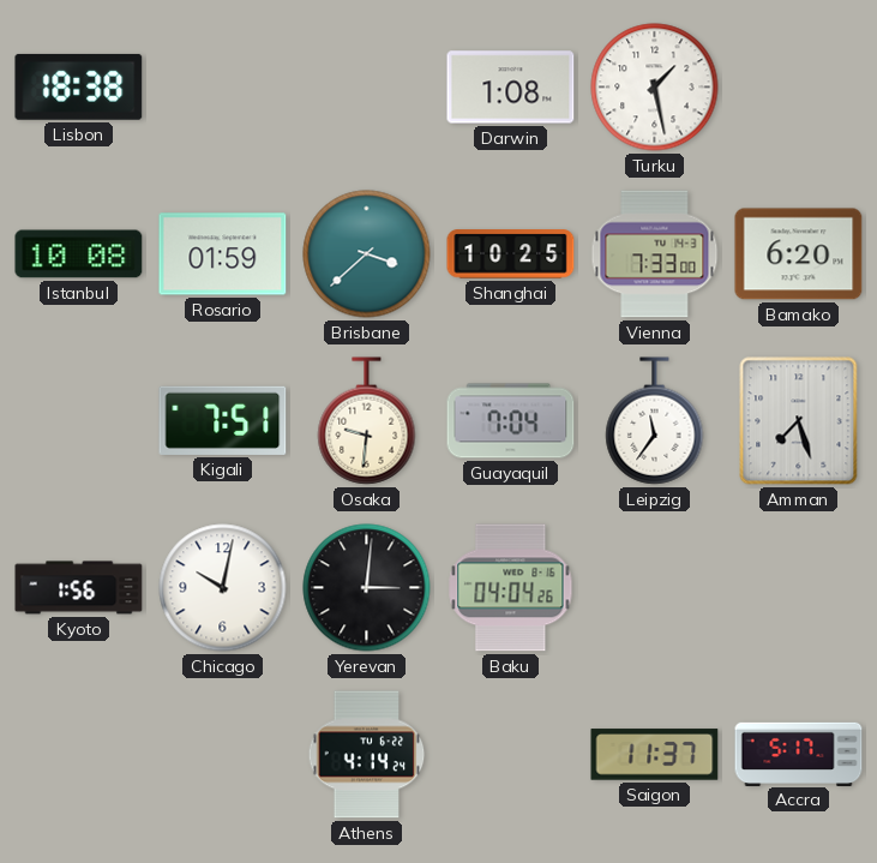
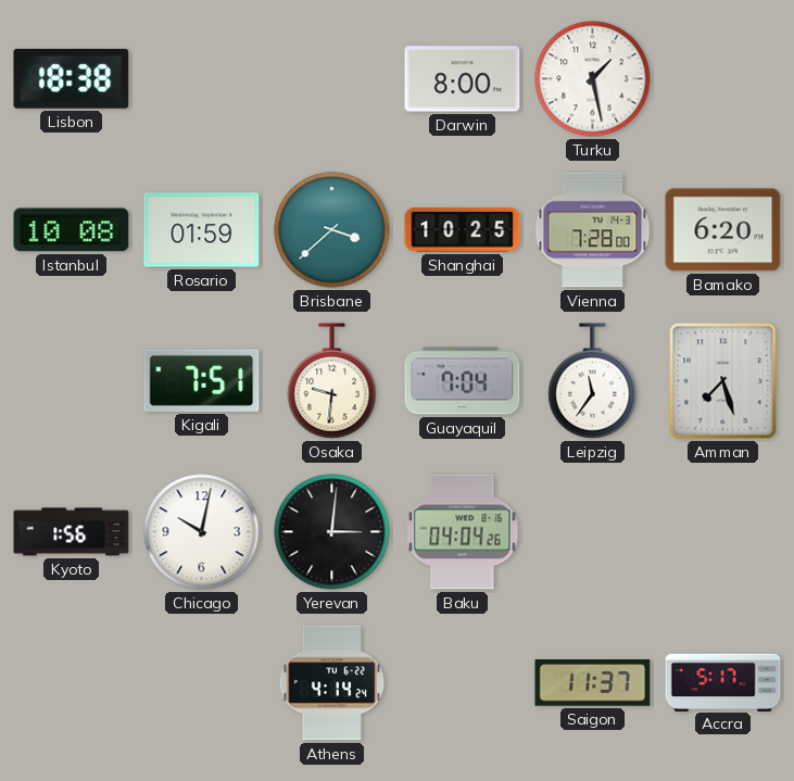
Darwin: 1:08 -> 8:00
Vienna: 7:33 -> 7:28
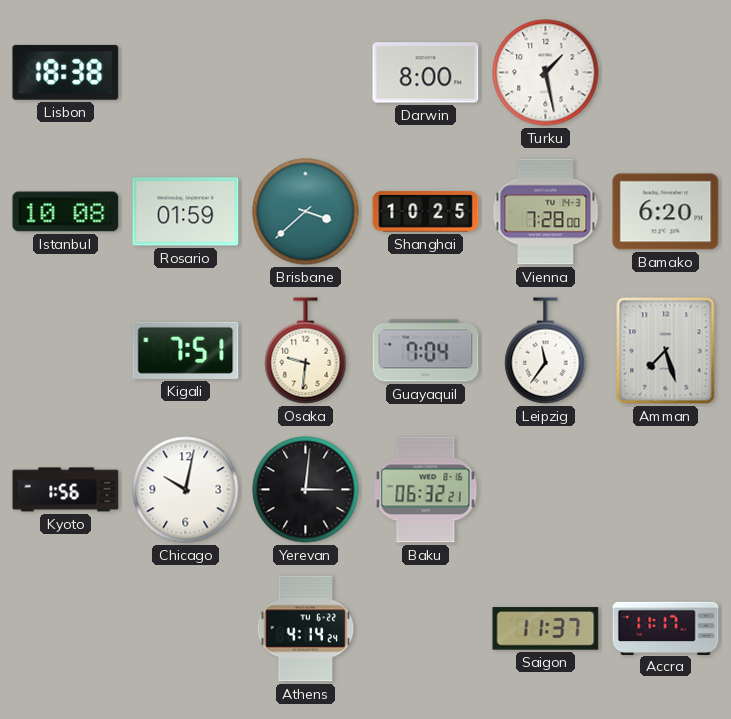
Baku: 04:04 -> 06:32
Accra: 5:17 -> 11:17
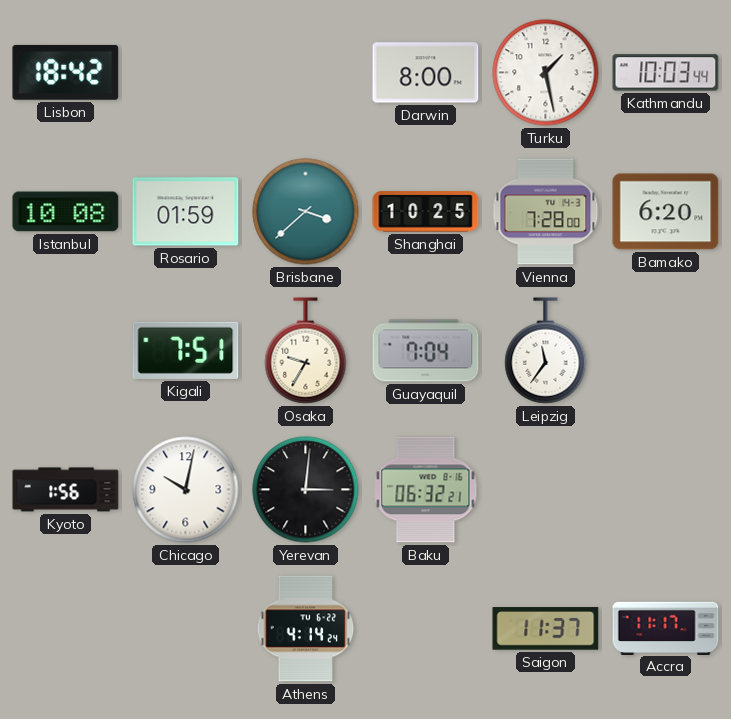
Lisbon: 18:38 -> 18:42
Kathmandu: none -> 10:03
Osaka: 9:31 -> 9:35
Amman: 7:27 -> none
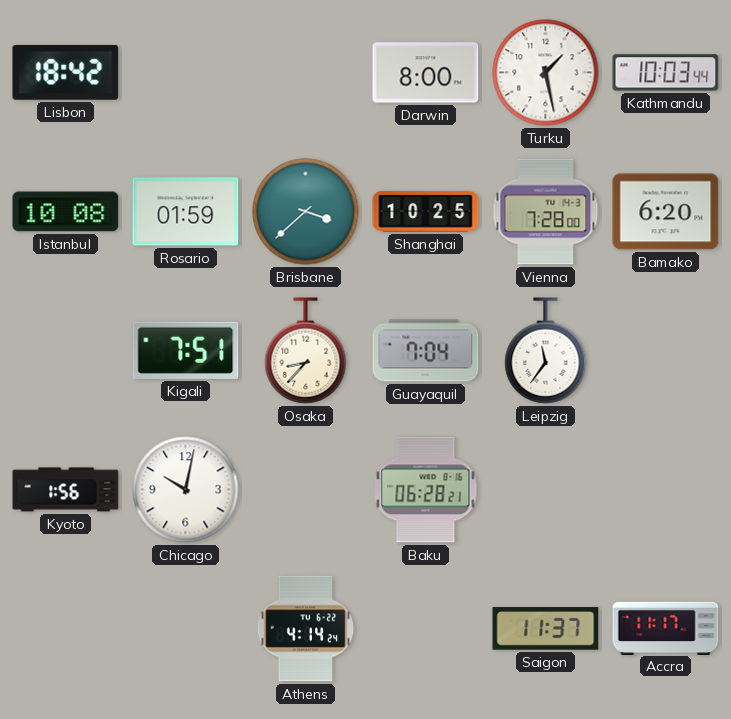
Osaka: 9:35 -> 8:37
Yerevan: 3:01 -> none
Baku: 06:32 -> 06:28
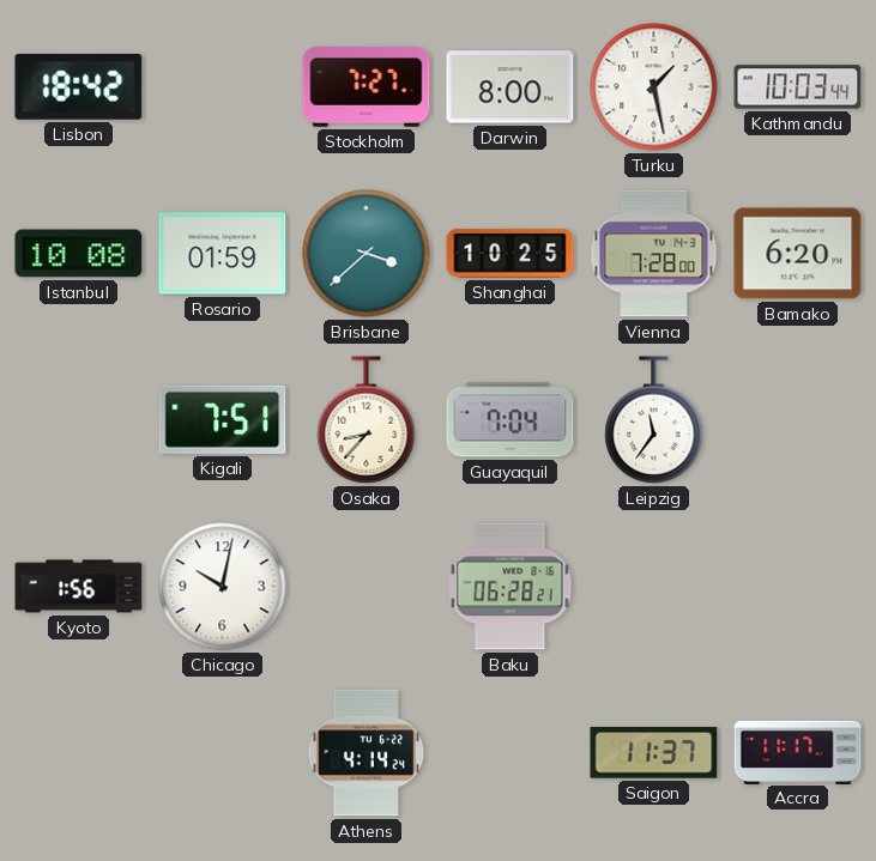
Stockholm: none -> 7:27
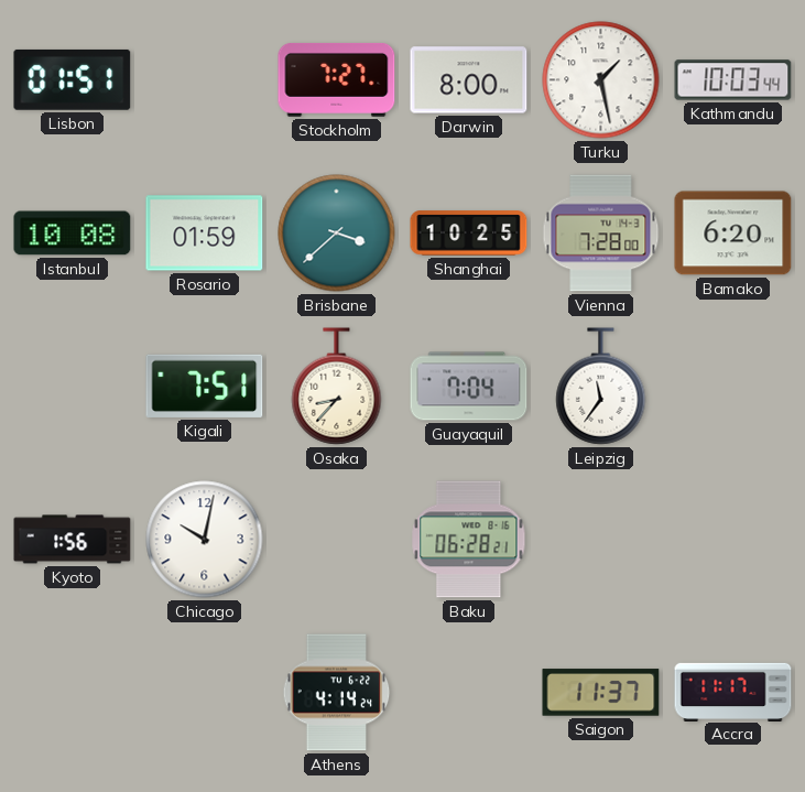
Lisbon: 18:42 -> 01:51
